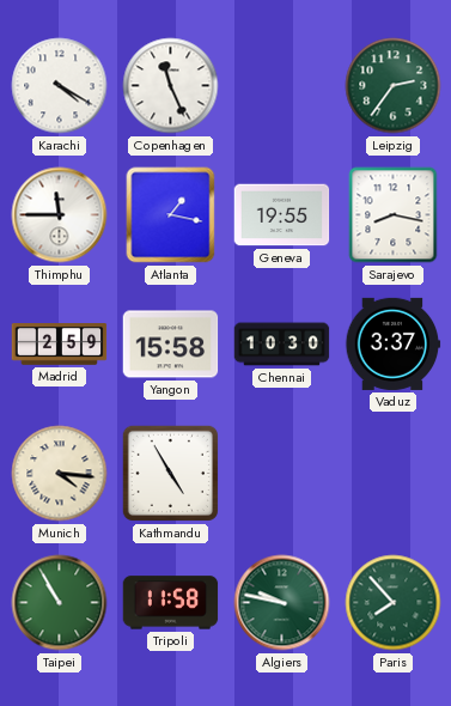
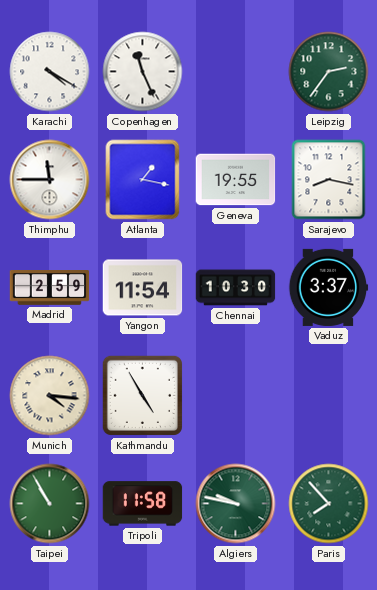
Yangon: 15:58 -> 11:54
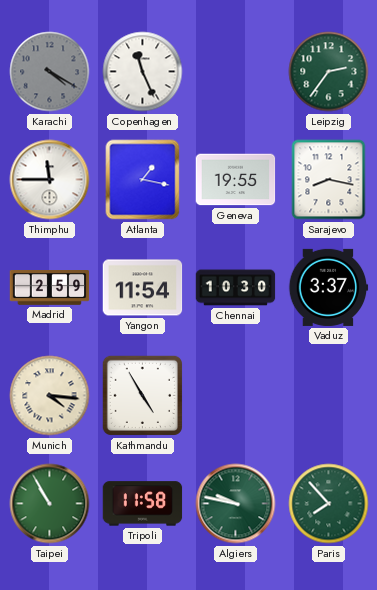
Karachi dial: white -> grey
